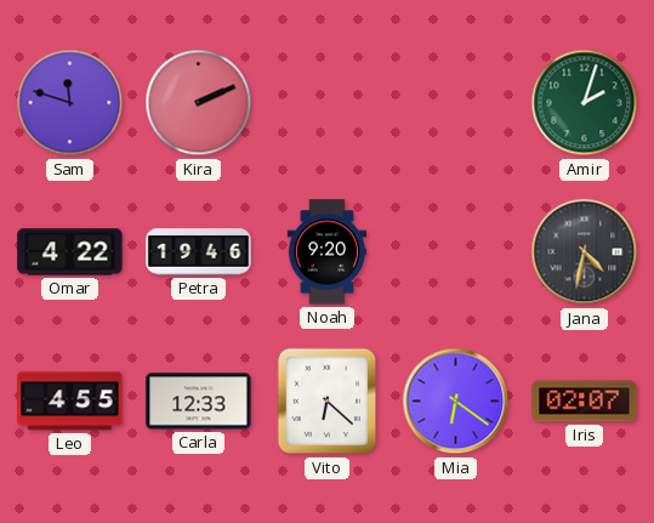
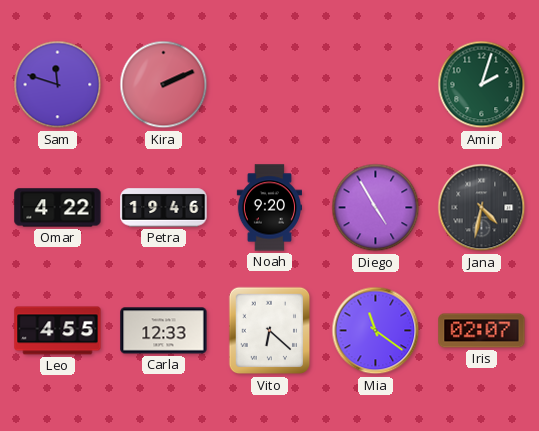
Diego: none -> 4:55
Mia: 6:21 -> 11:21
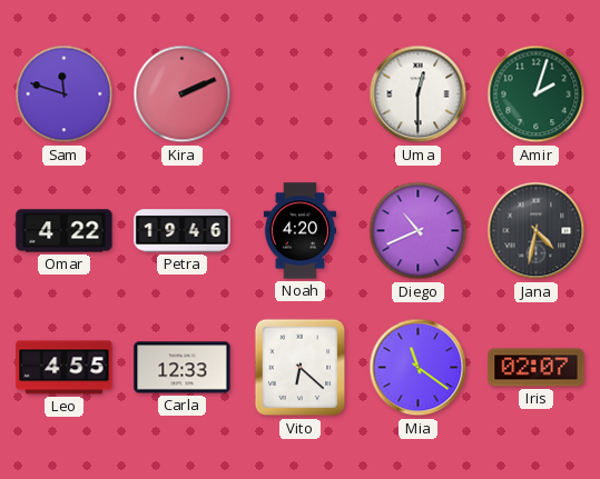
Uma: none -> 12:30
Noah: 9:20 -> 4:20
Diego: 4:55 -> 10:41
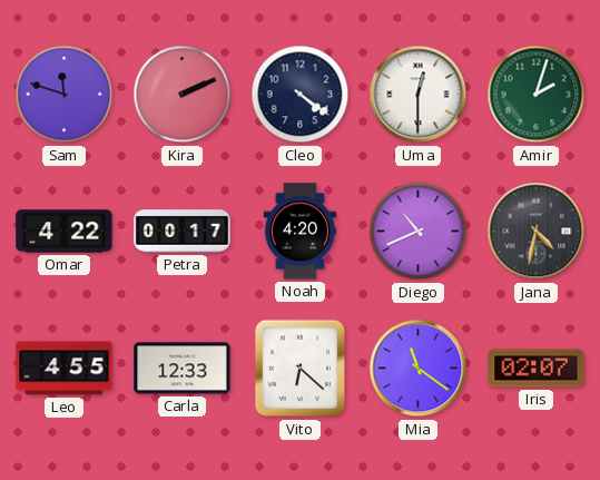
Cleo: none -> 4:21
Petra: 19:46 -> 00:17
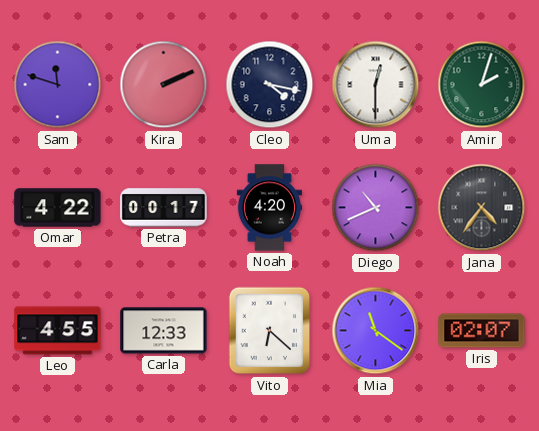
Cleo: 4:21 -> 4:17
Jana: 4:32 -> 4:36
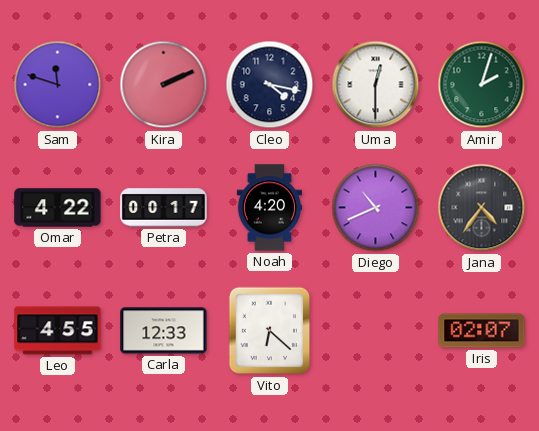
Mia: 11:21 -> none
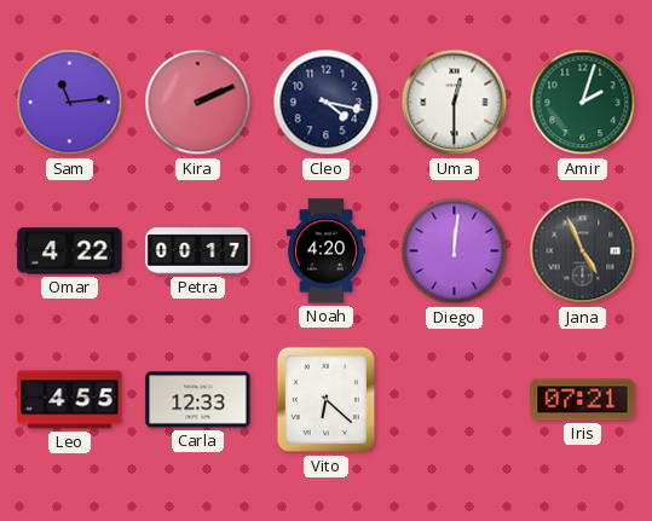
Sam: 11:48 -> 11:14
Diego: 10:41 -> 12:01
Jana: 4:36 -> 4:56
Iris: 02:07 -> 07:21
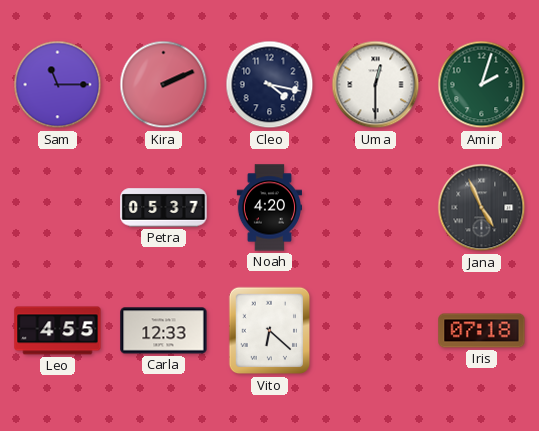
Sam: 11:14 -> 11:15
Omar: 4:22 -> none
Petra: 00:17 -> 05:37
Diego: 12:01 -> none
Iris: 07:21 -> 07:18
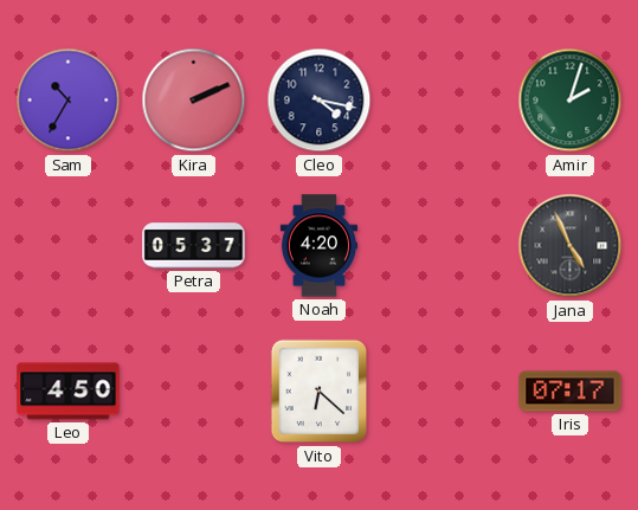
Sam: 11:15 -> 10:35
Uma: 12:30 -> none
Leo: 4:55 -> 4:50
Carla: 12:33 -> none
Iris: 07:18 -> 07:17
